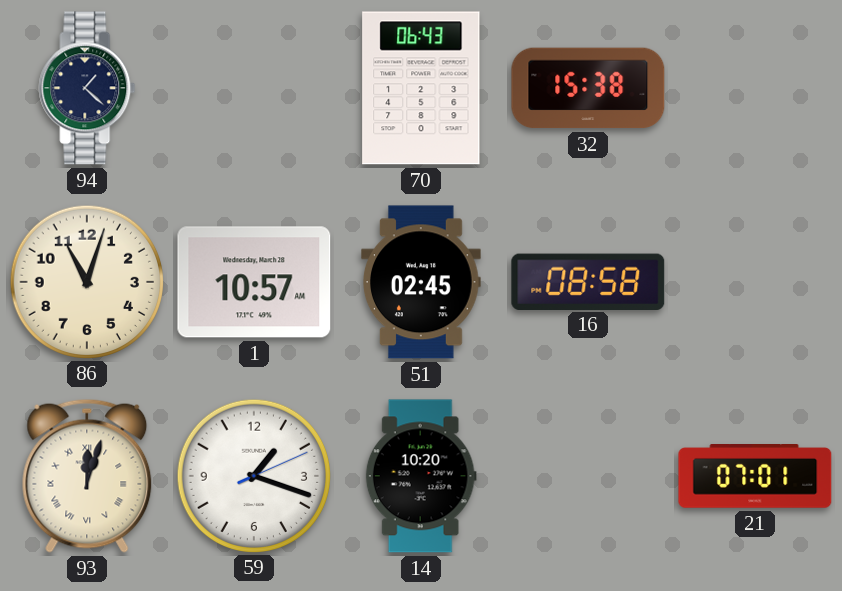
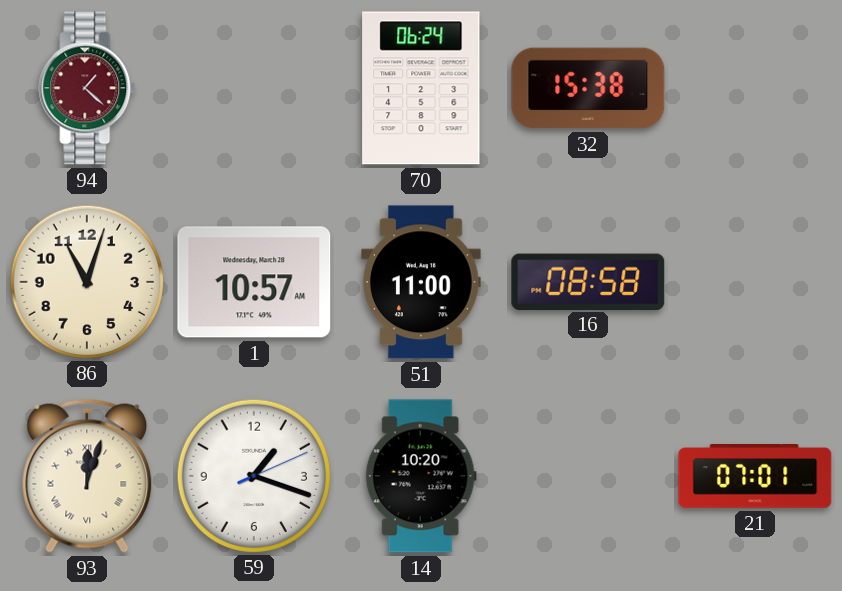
94 dial: navy -> burgundy
70: 06:43 -> 06:24
51: 02:45 -> 11:00
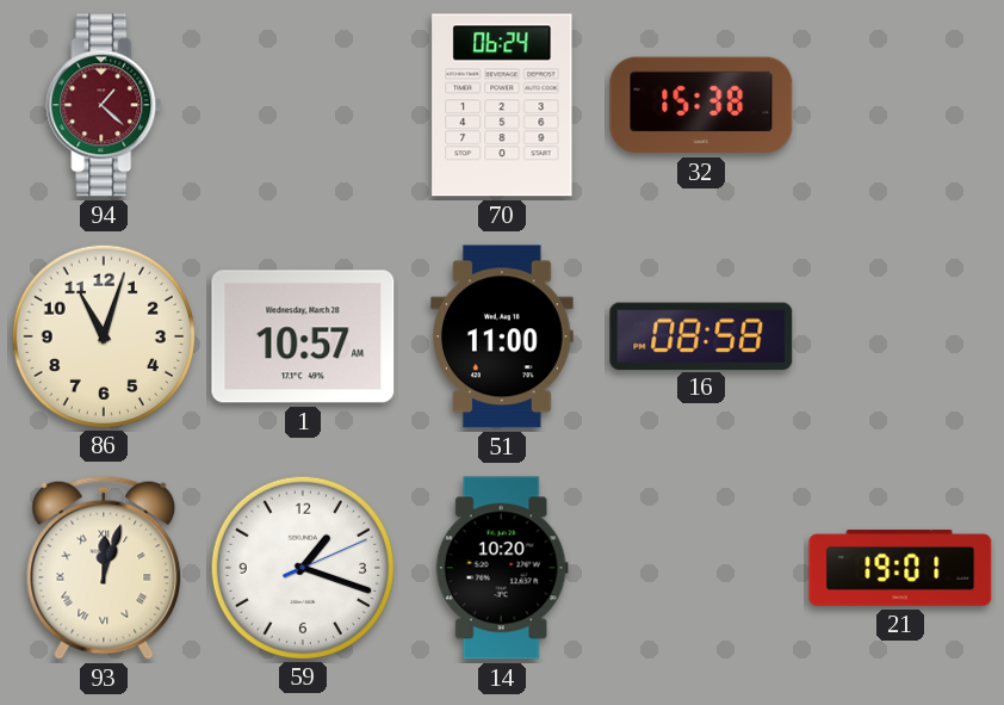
21: 07:01 -> 19:01
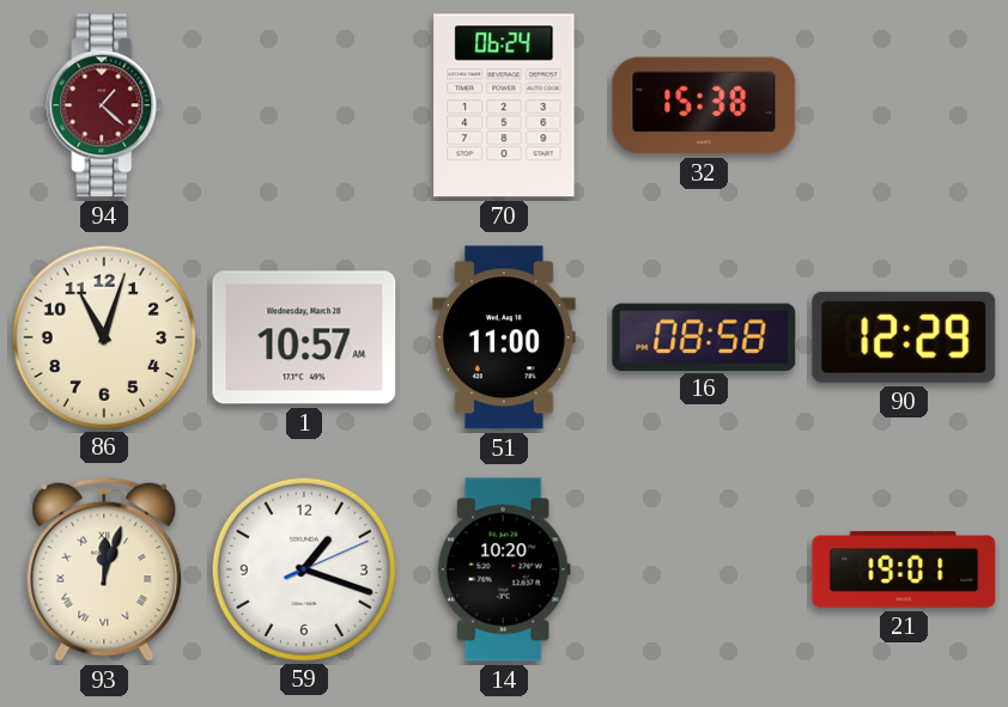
90: none -> 12:29
